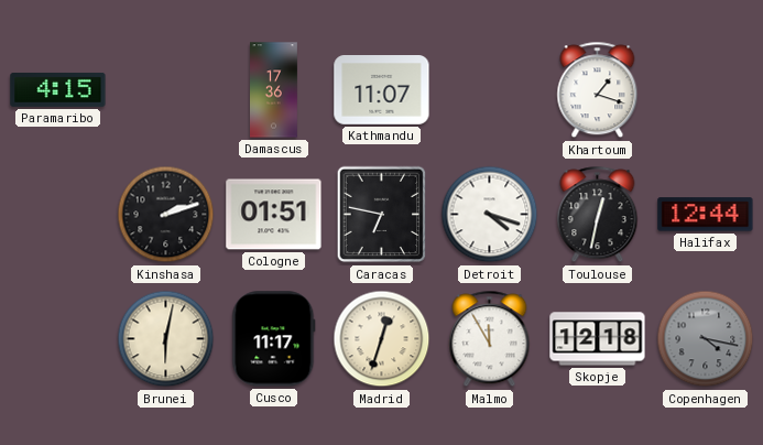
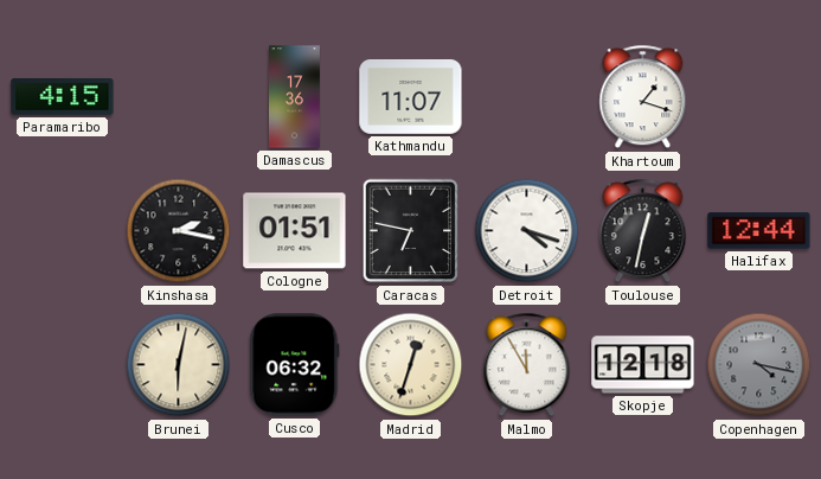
Kinshasa: 2:12 -> 2:17
Cusco: 11:17 -> 06:32
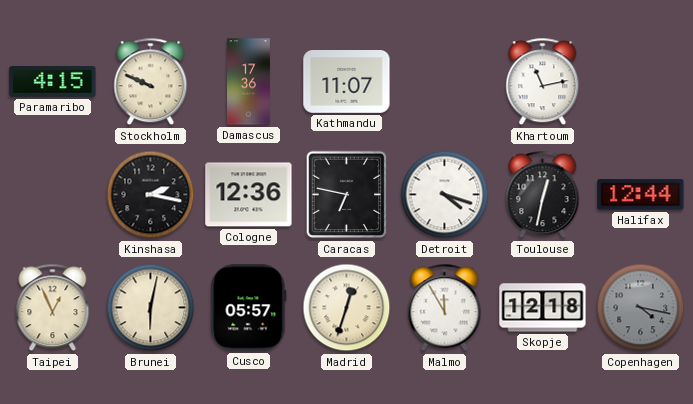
Stockholm: none -> 9:49
Khartoum: 1:18 -> 11:13
Cologne: 01:51 -> 12:36
Taipei: none -> 12:56
Cusco: 06:32 -> 05:57
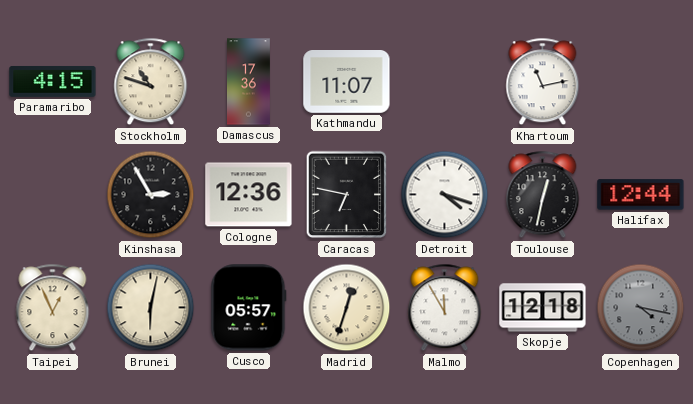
Stockholm: 9:49 -> 10:48
Kinshasa: 2:17 -> 2:55
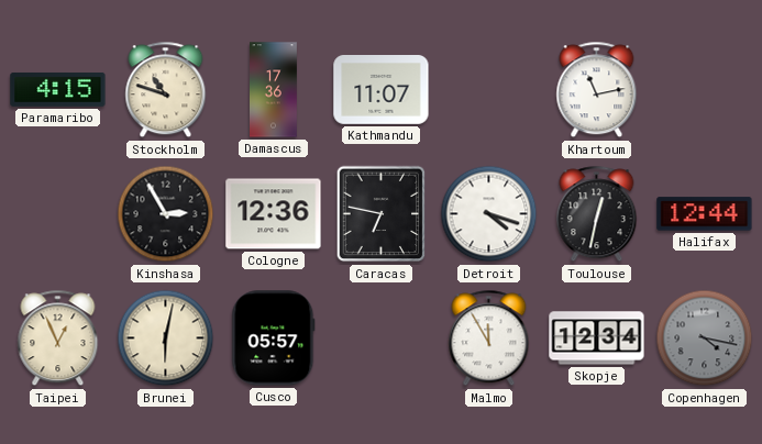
Madrid: 12:33 -> none
Skopje: 12:18 -> 12:34
